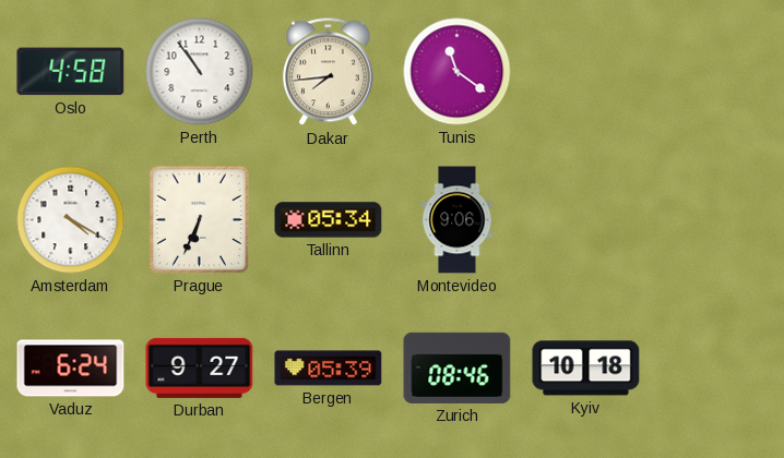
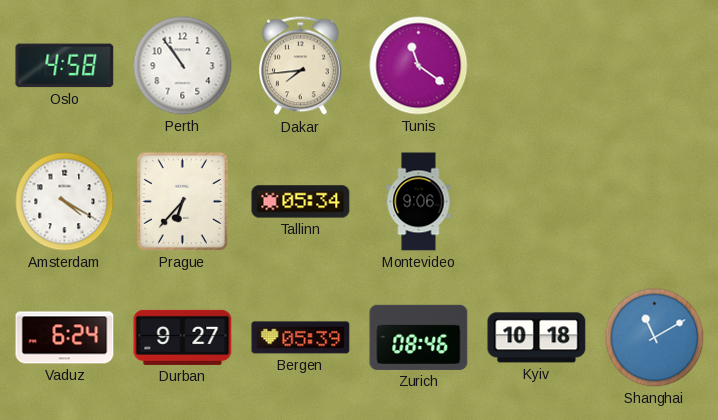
Prague: 6:34 -> 6:37
Shanghai: none -> 11:10
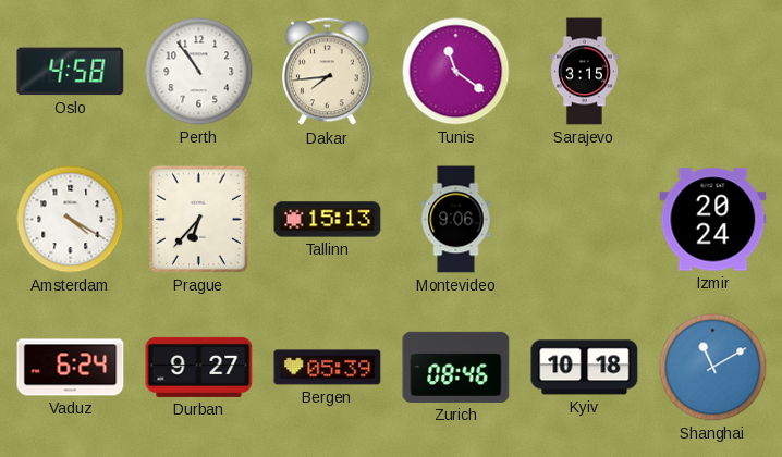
Sarajevo: none -> 3:15
Tallinn: 05:34 -> 15:13
Izmir: none -> 20:24
